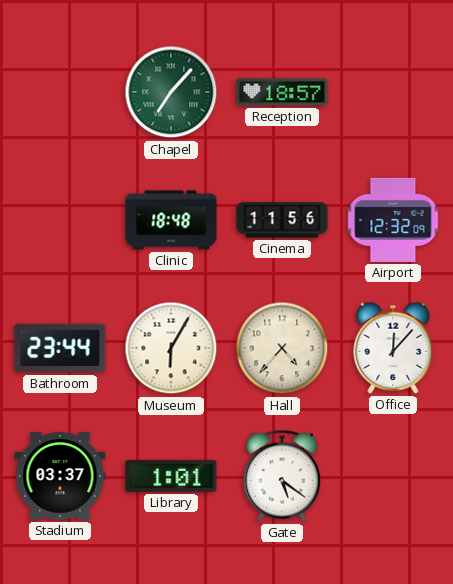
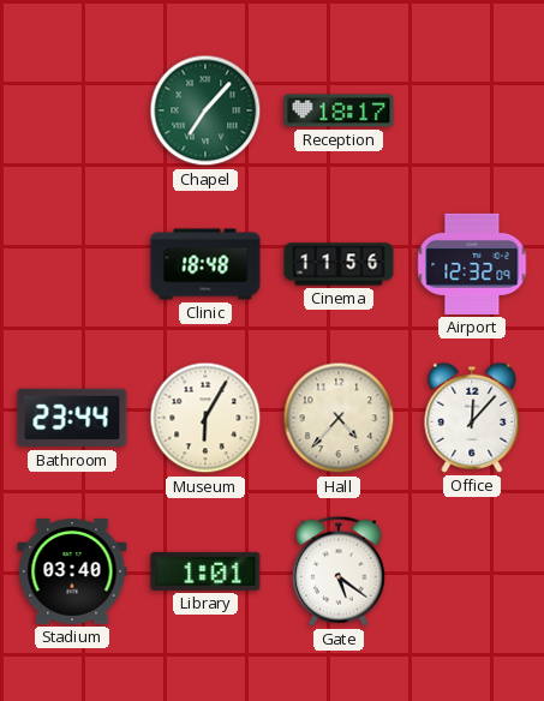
Reception: 18:57 -> 18:17
Stadium: 03:37 -> 03:40
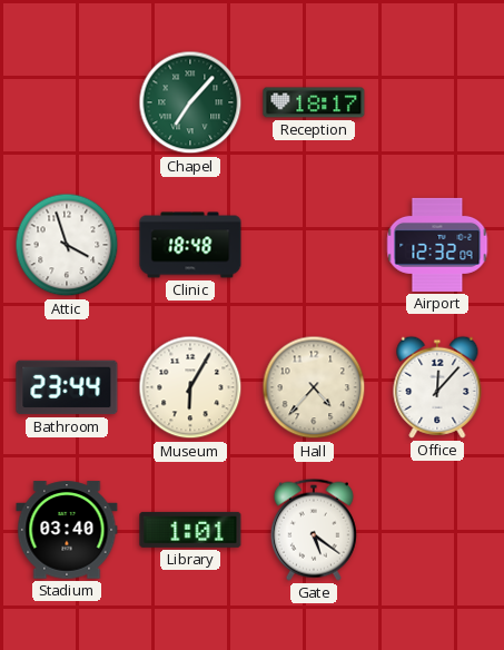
Attic: none -> 3:57
Cinema: 11:56 -> none
